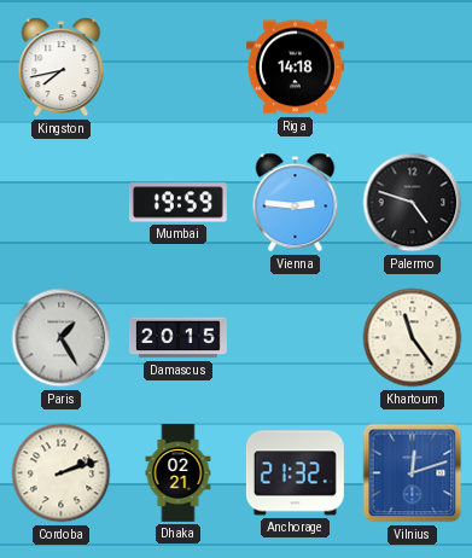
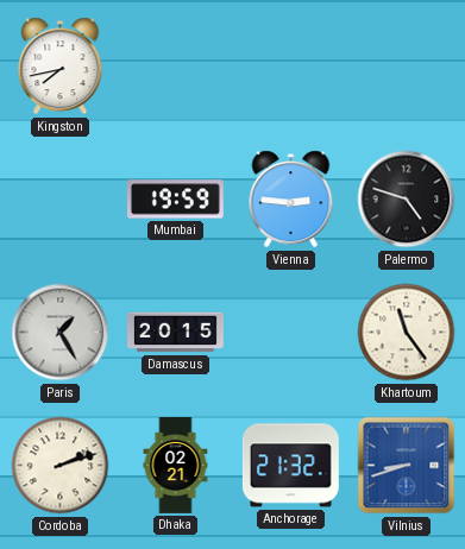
Riga: 14:18 -> none
Vilnius: 12:12 -> 8:42
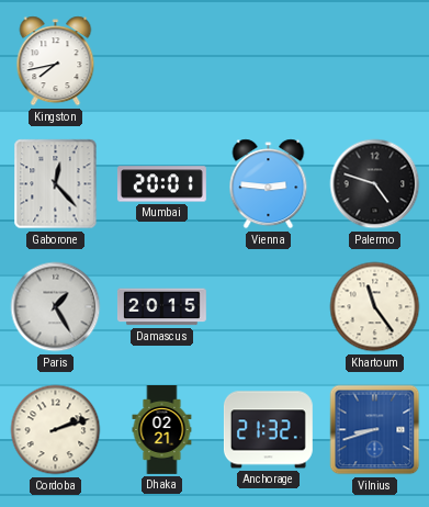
Gaborone: none -> 12:23
Mumbai: 19:59 -> 20:01
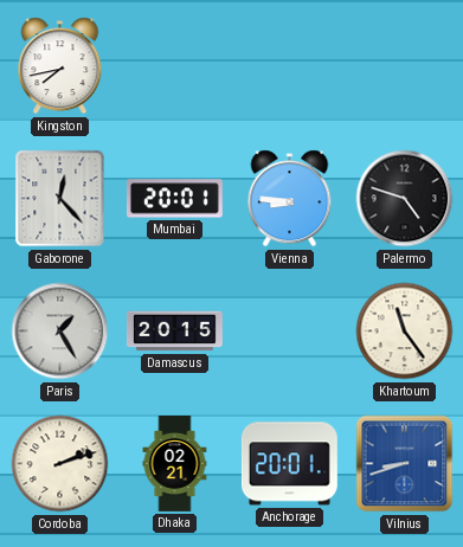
Vienna: 2:46 -> 8:46
Anchorage: 21:32 -> 20:01
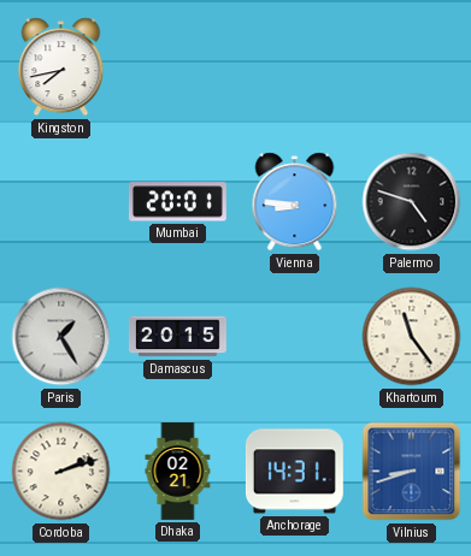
Gaborone: 12:23 -> none
Anchorage: 20:01 -> 14:31
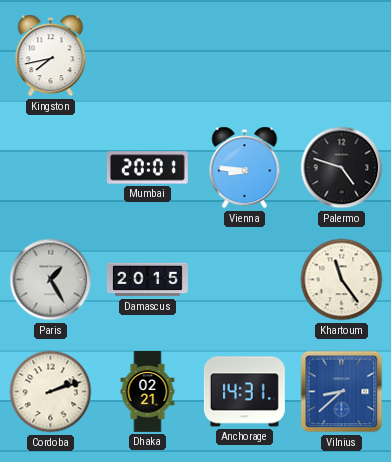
Vilnius: 8:42 -> 8:38
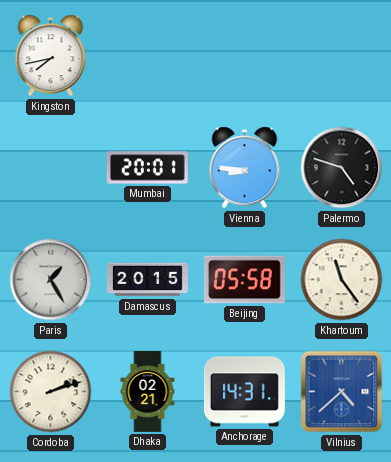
Beijing: none -> 05:58
Vilnius: 8:38 -> 4:38
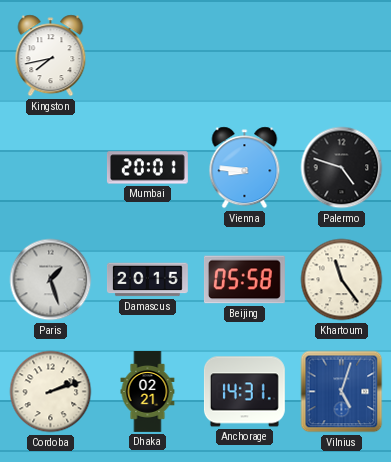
Paris: 1:25 -> 1:27
Vilnius: 4:38 -> 5:03
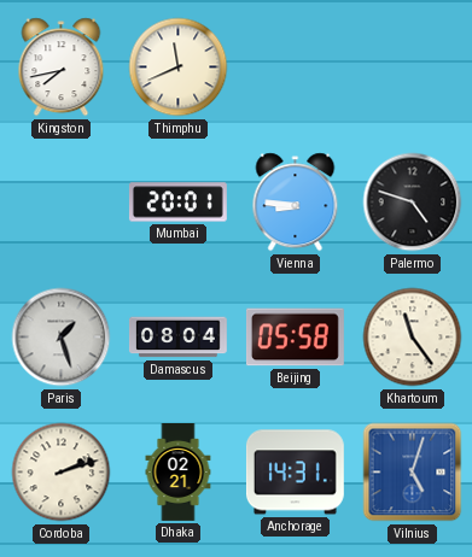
Thimphu: none -> 11:41
Damascus: 20:15 -> 08:04
